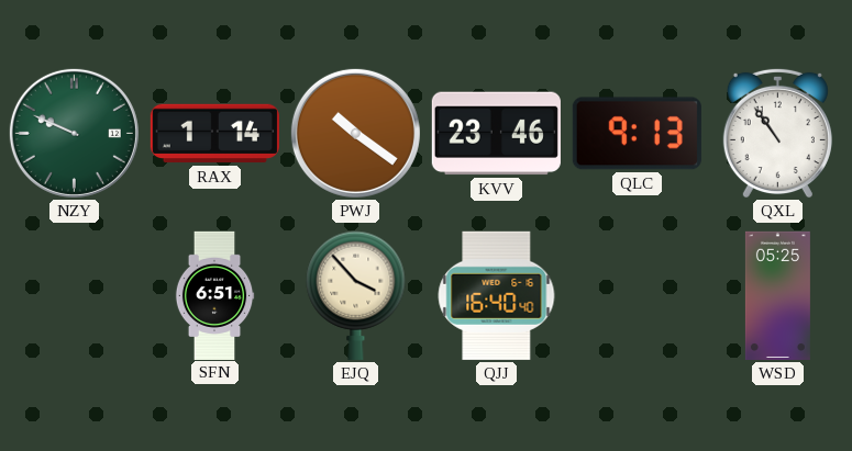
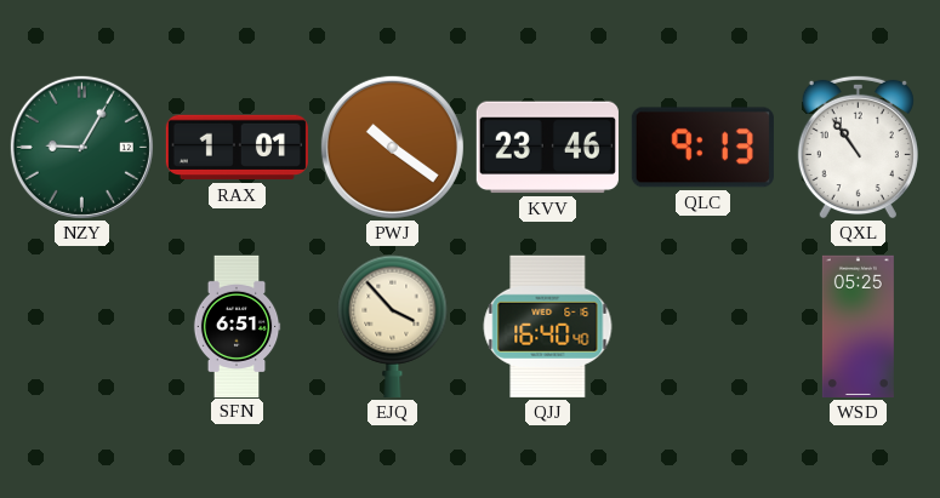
NZY: 9:49 -> 9:05
RAX: 1:14 -> 1:01
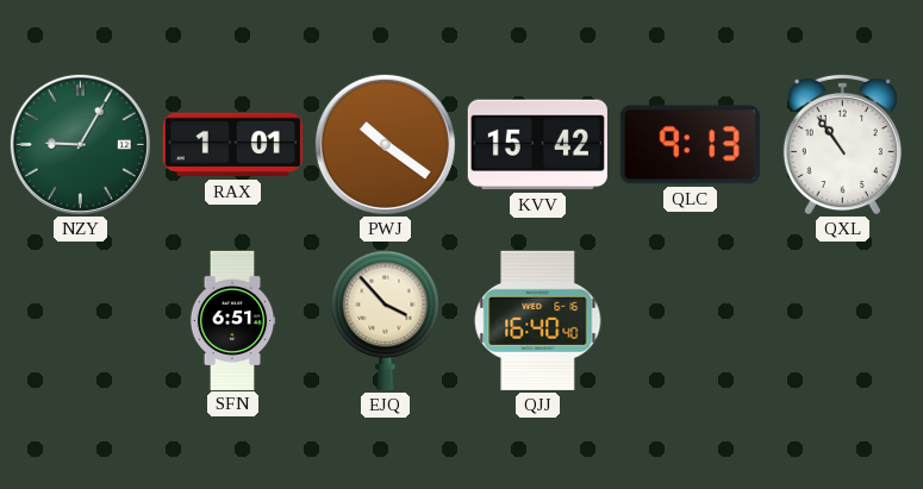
KVV: 23:46 -> 15:42
WSD: 05:25 -> none
